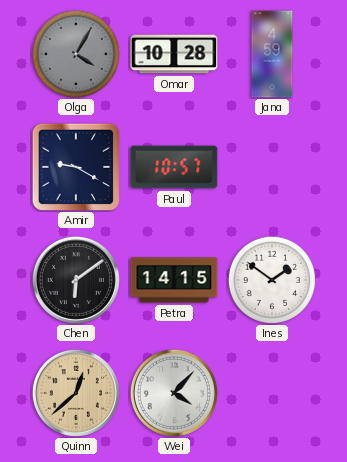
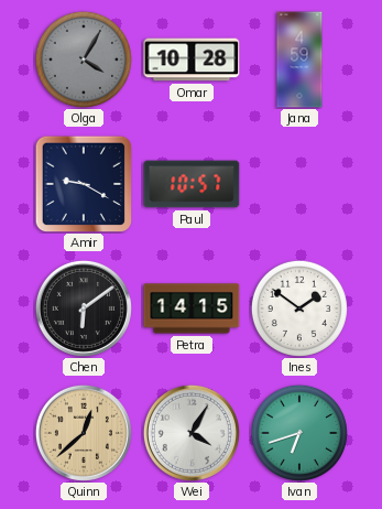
Wei: 4:07 -> 4:05
Ivan: none -> 6:42
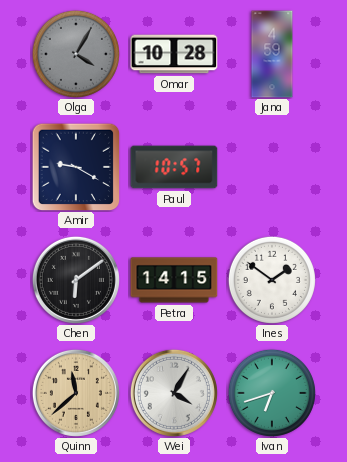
Quinn: 12:38 -> 11:38
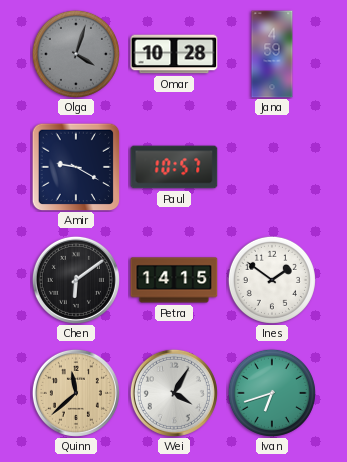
Olga: 4:05 -> 4:03
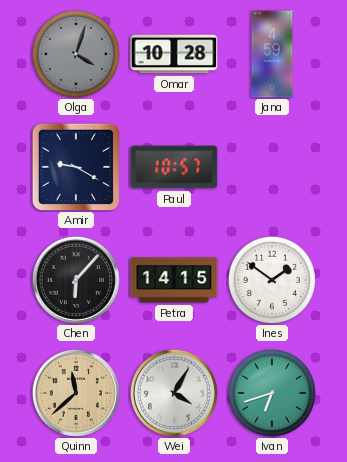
Chen: 6:09 -> 6:07
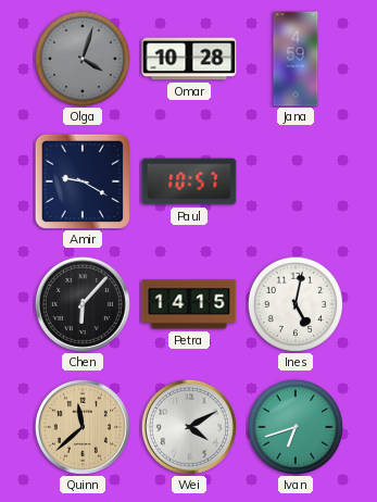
Ines: 1:51 -> 5:02
Wei: 4:05 -> 4:10
